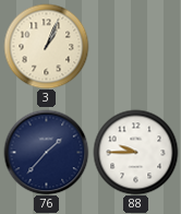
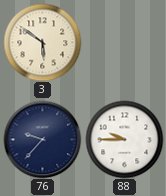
3: 1:04 -> 5:51
76: 1:37 -> 9:37
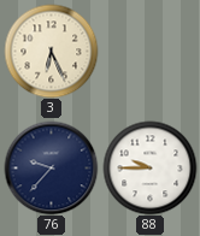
3: 5:51 -> 6:26
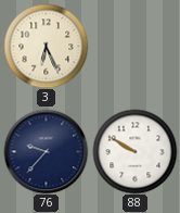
88: 9:45 -> 9:50
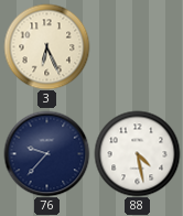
88: 9:50 -> 4:28
